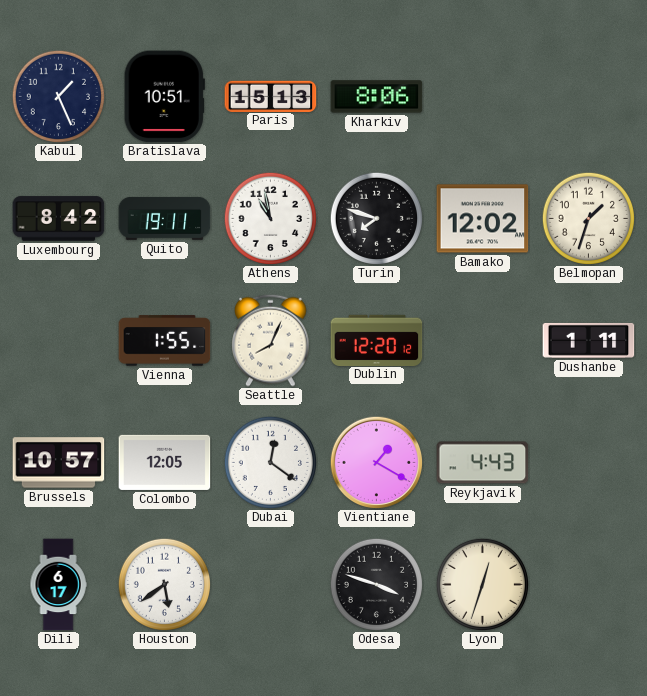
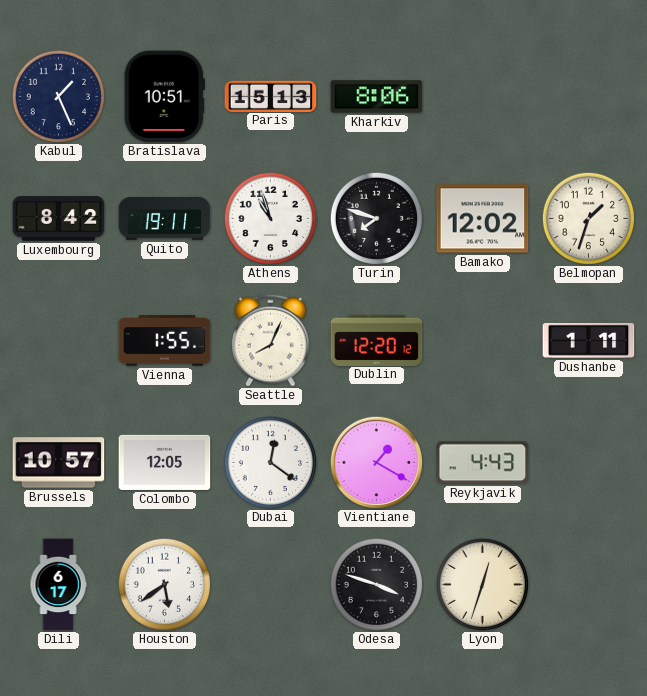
Athens: 10:58 -> 10:57
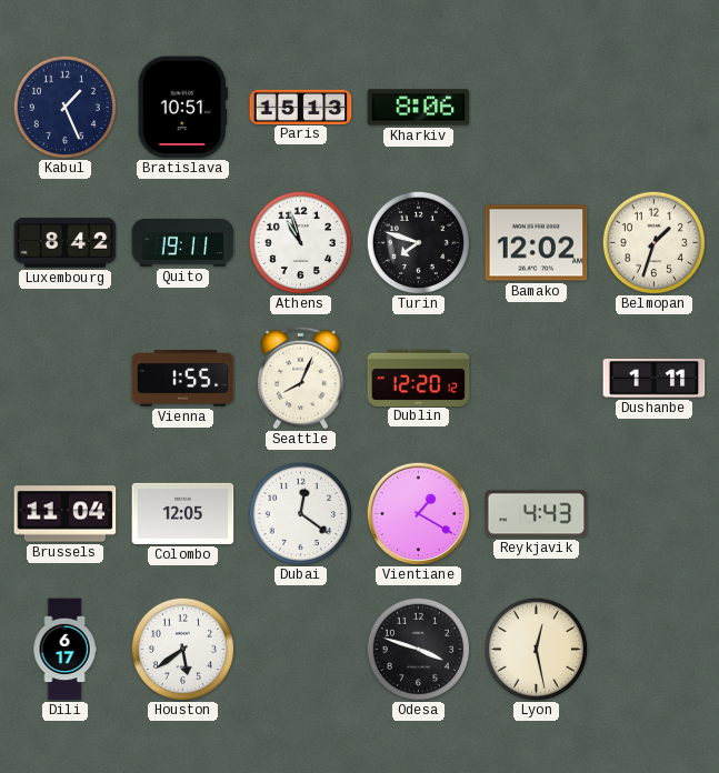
Brussels: 10:57 -> 11:04
Lyon: 12:33 -> 12:28
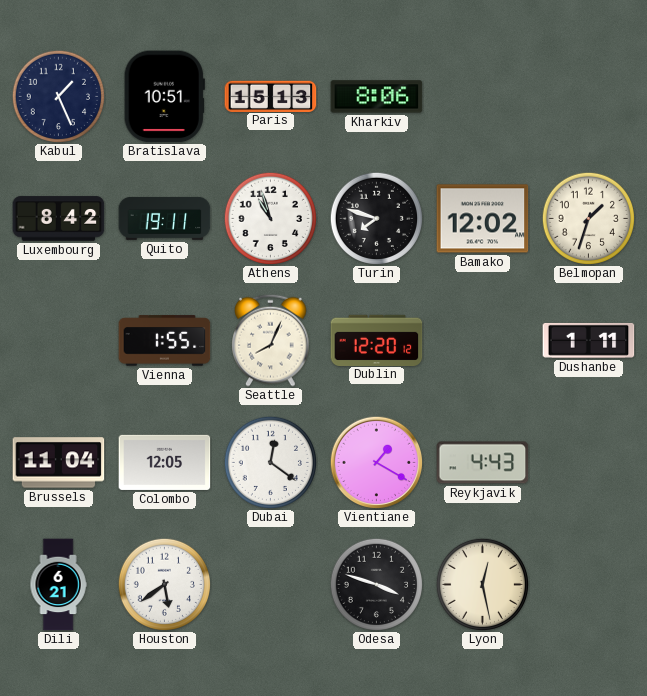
Dili: 6:17 -> 6:21
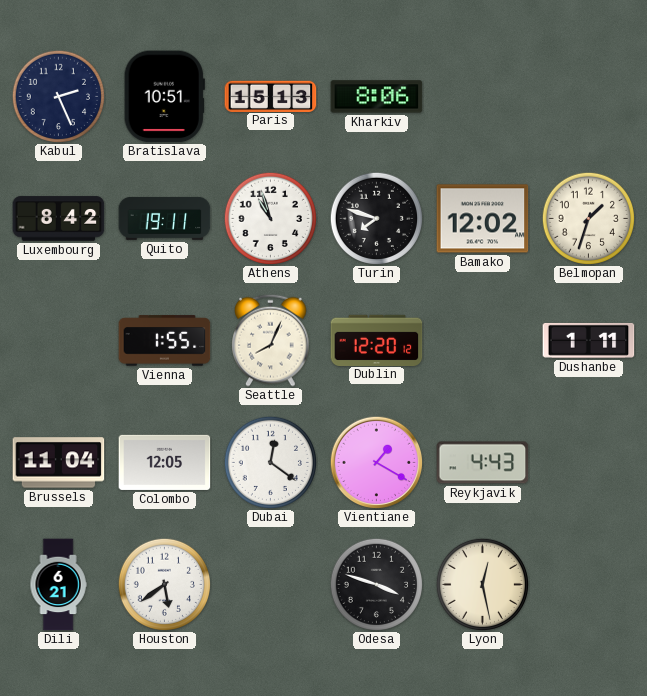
Kabul: 1:26 -> 2:26
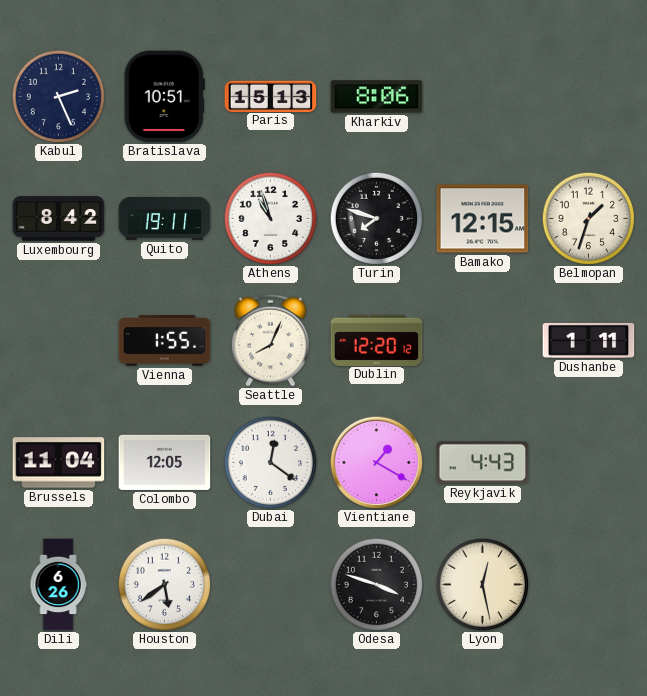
Bamako: 12:02 -> 12:15
Dili: 6:21 -> 6:26
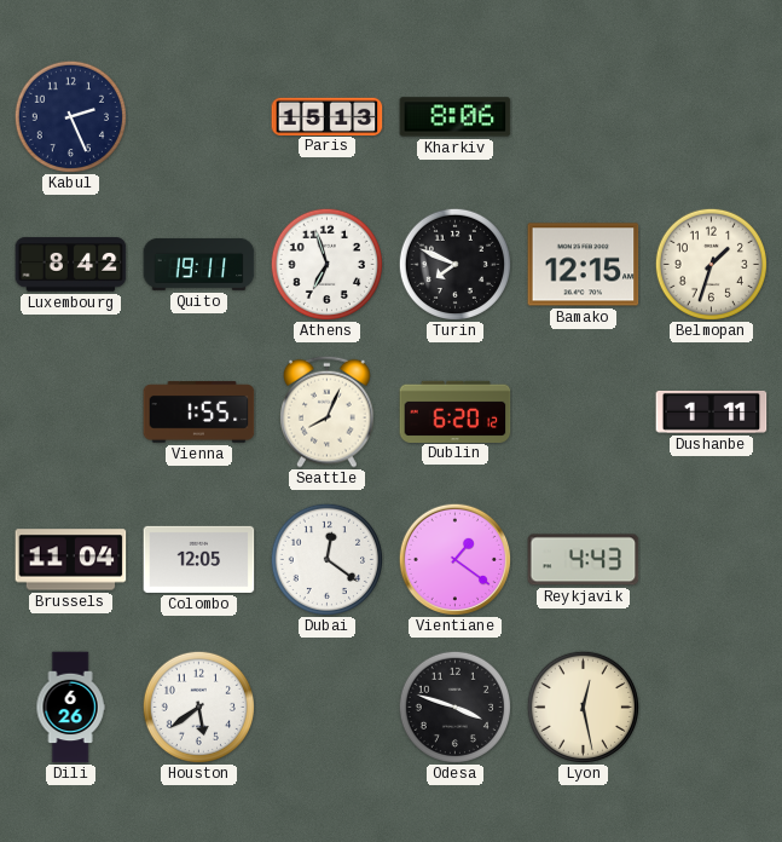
Bratislava: 10:51 -> none
Athens: 10:57 -> 6:57
Turin: 7:48 -> 7:49
Dublin: 12:20 -> 6:20
Vientiane: 1:20 -> 1:21
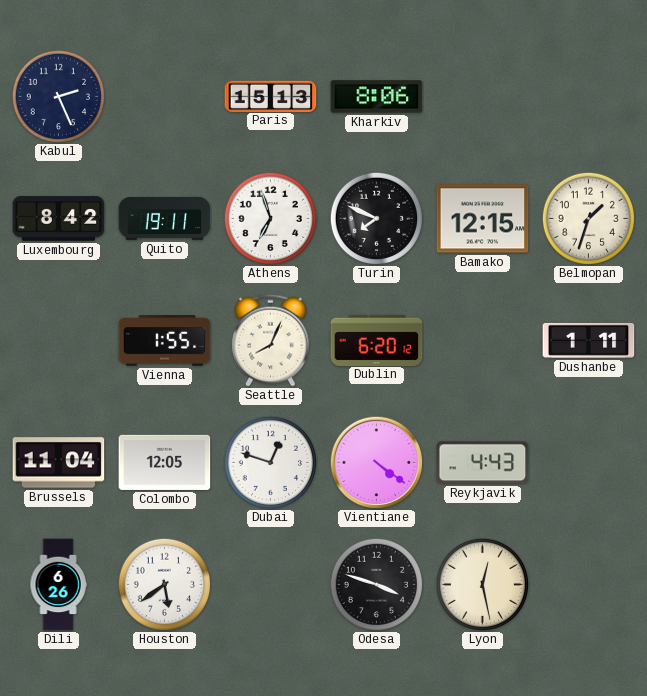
Dubai: 12:21 -> 12:48
Vientiane: 1:21 -> 4:21
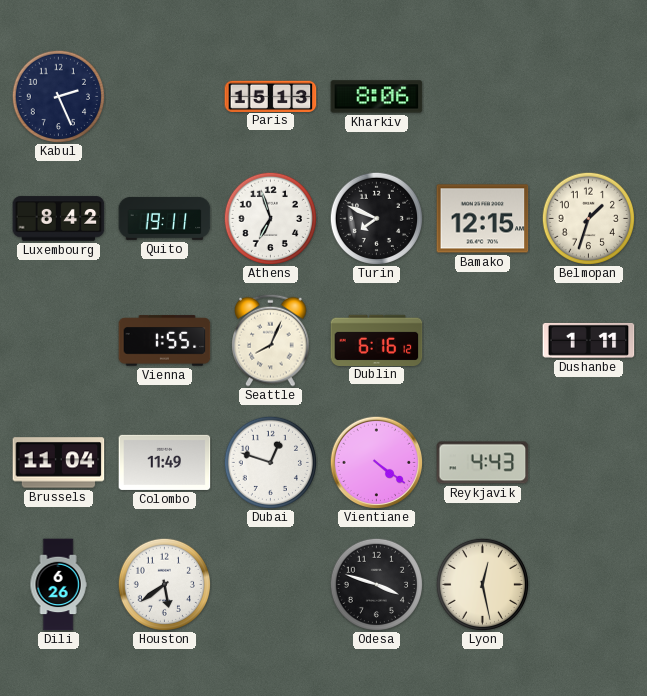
Dublin: 6:20 -> 6:16
Colombo: 12:05 -> 11:49
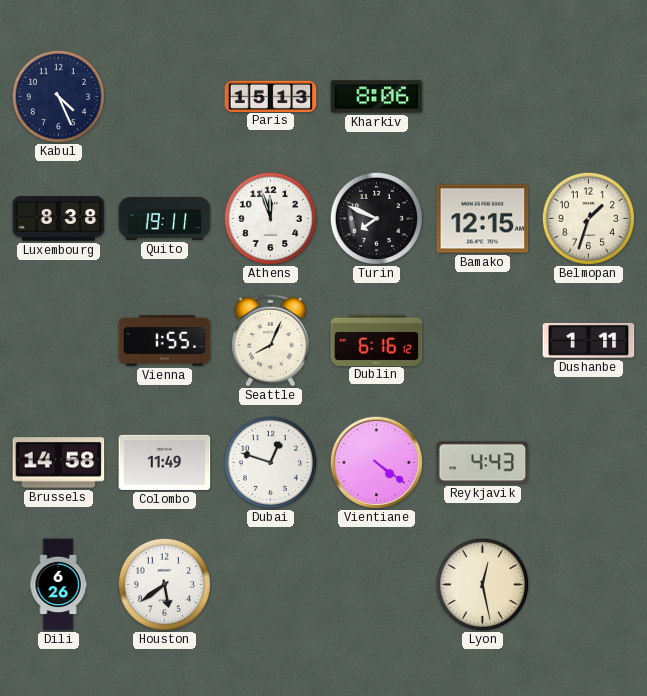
Kabul: 2:26 -> 4:26
Luxembourg: 8:42 -> 8:38
Athens: 6:57 -> 11:57
Brussels: 11:04 -> 14:58
Odesa: 3:48 -> none
